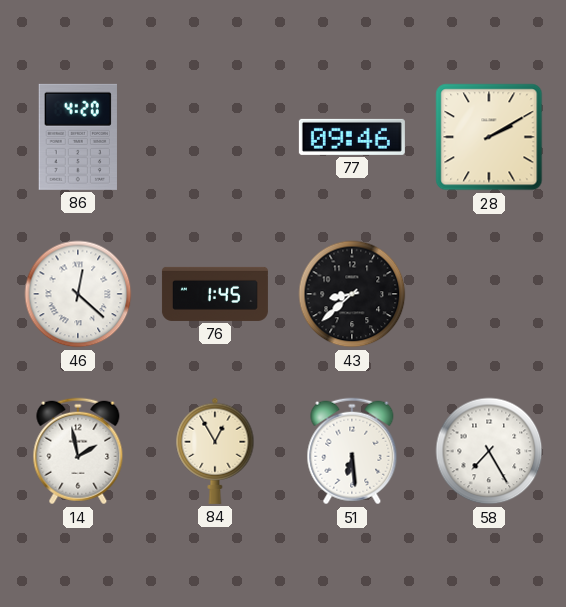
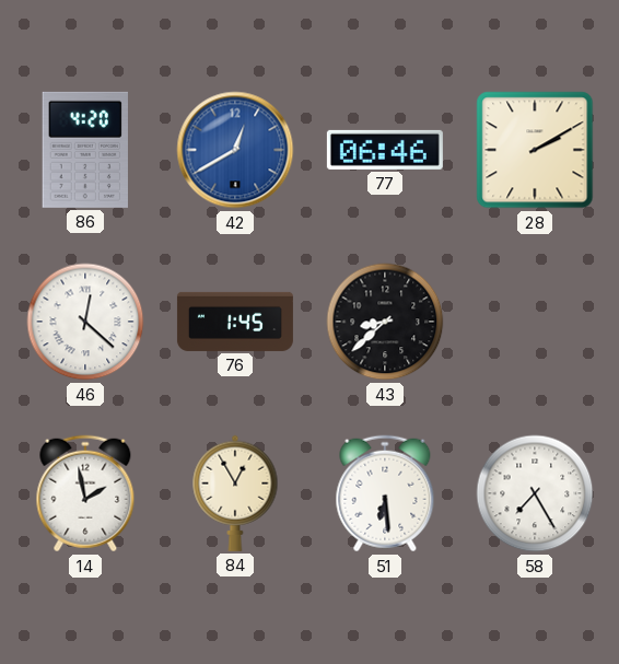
42: none -> 12:40
77: 09:46 -> 06:46
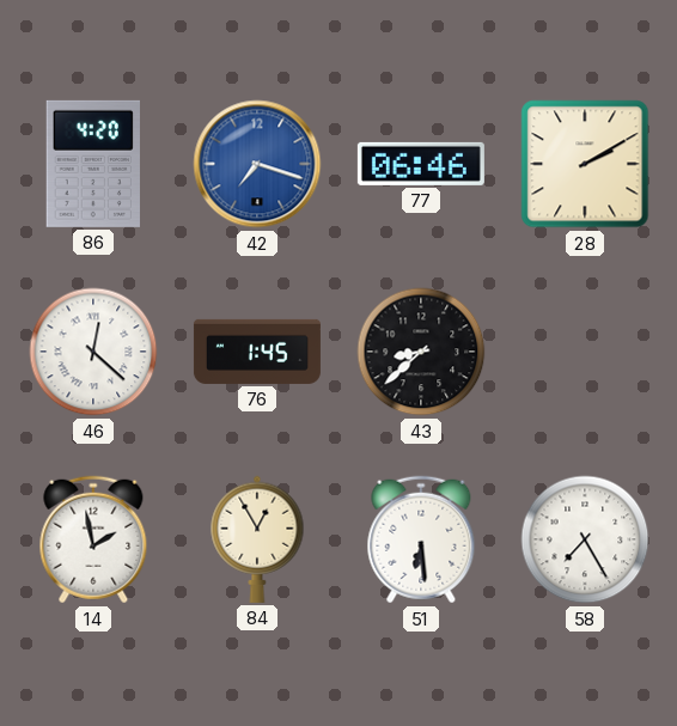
42: 12:40 -> 7:18
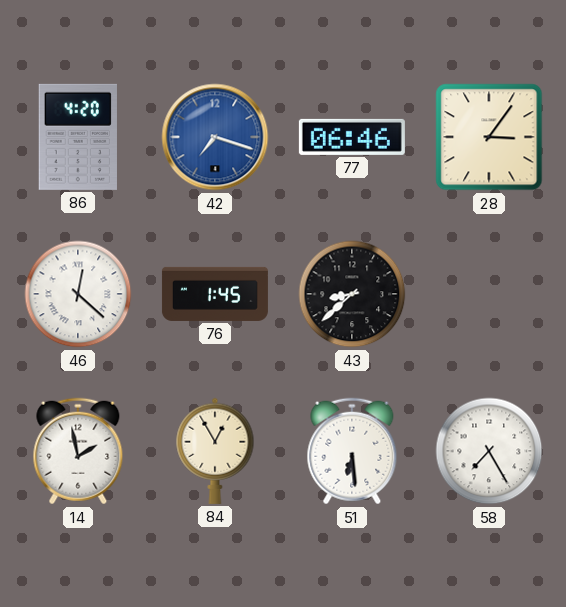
28: 2:10 -> 3:06
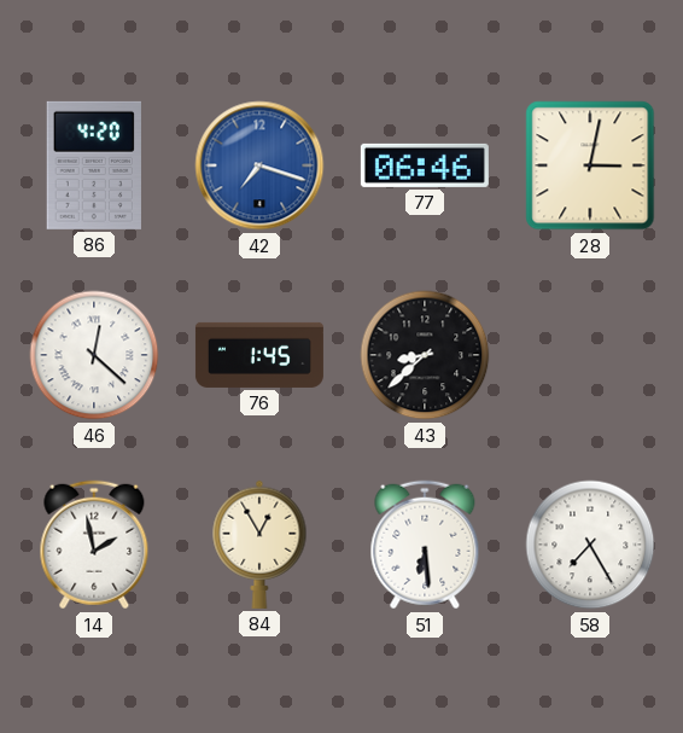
28: 3:06 -> 3:02
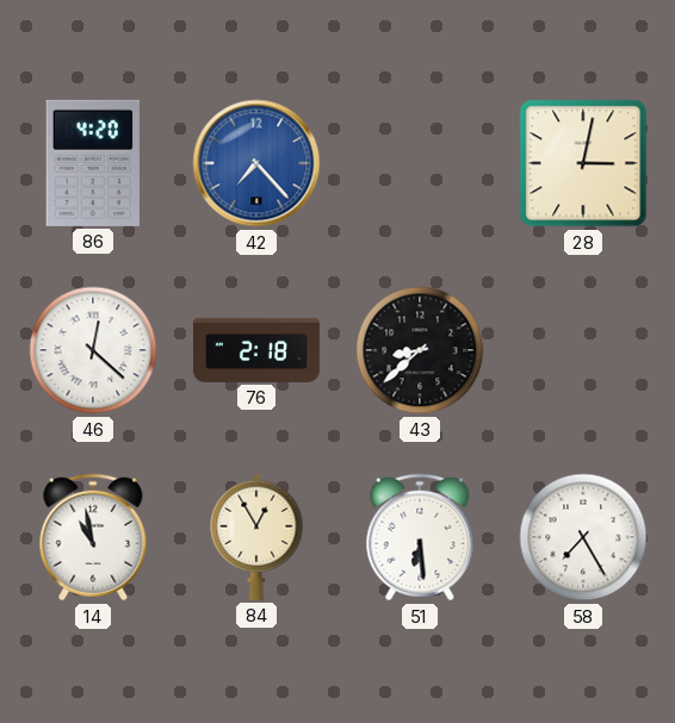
42: 7:18 -> 7:23
77: 06:46 -> none
76: 1:45 -> 2:18
14: 1:58 -> 10:58
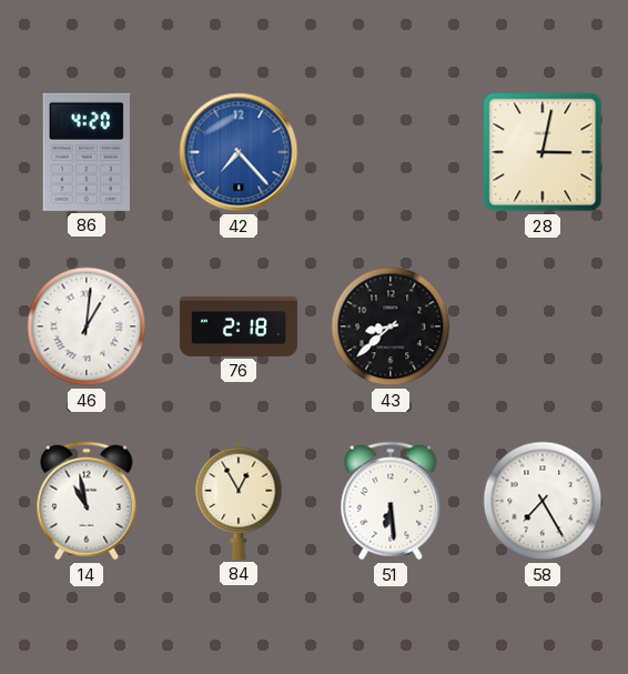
46: 12:22 -> 1:01
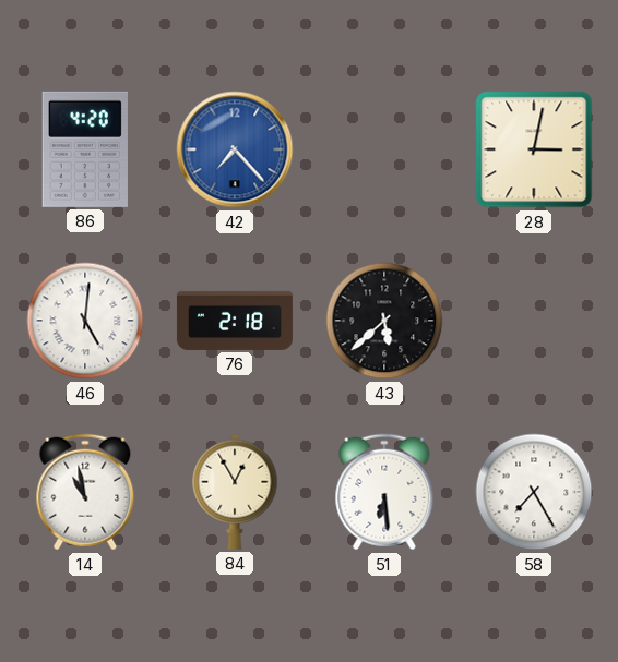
46: 1:01 -> 5:01
43: 8:38 -> 5:38
